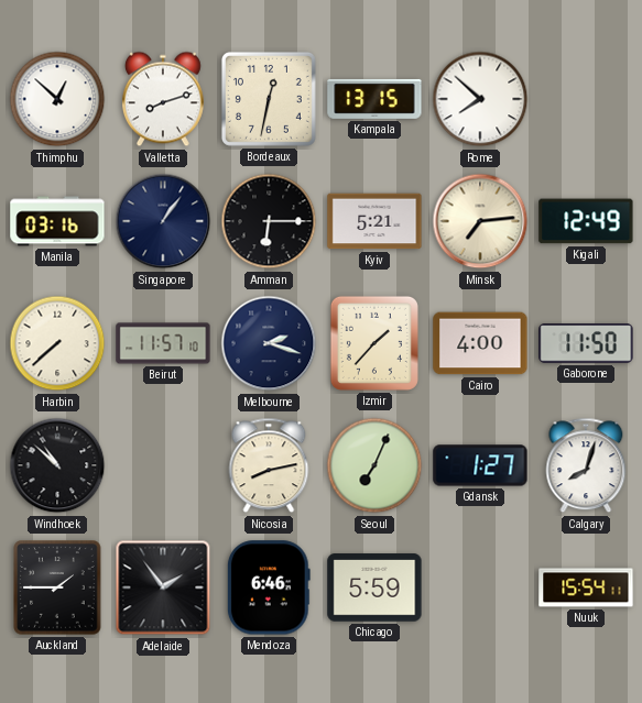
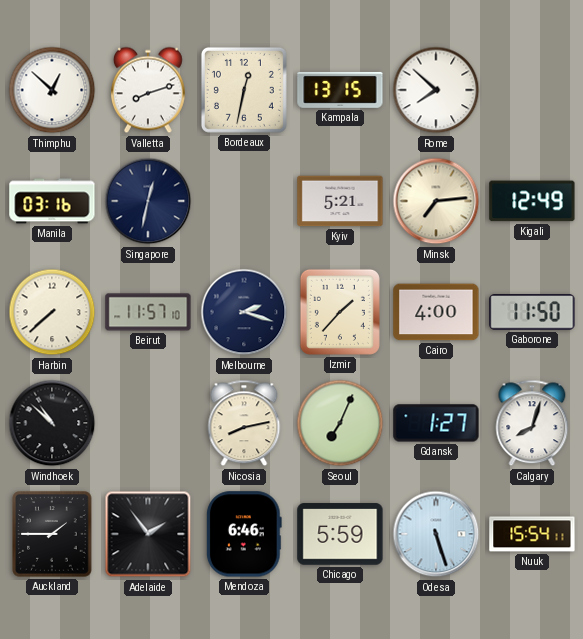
Singapore: 1:06 -> 12:32
Amman: 6:15 -> none
Odesa: none -> 5:27
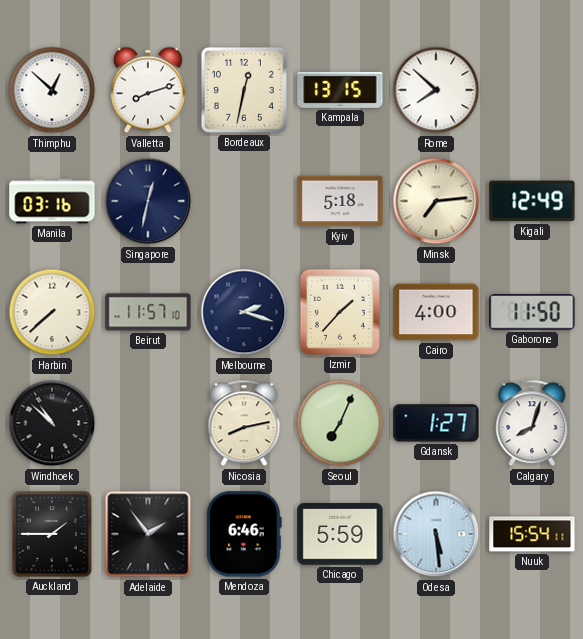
Kyiv: 5:21 -> 5:18
Odesa: 5:27 -> 5:29
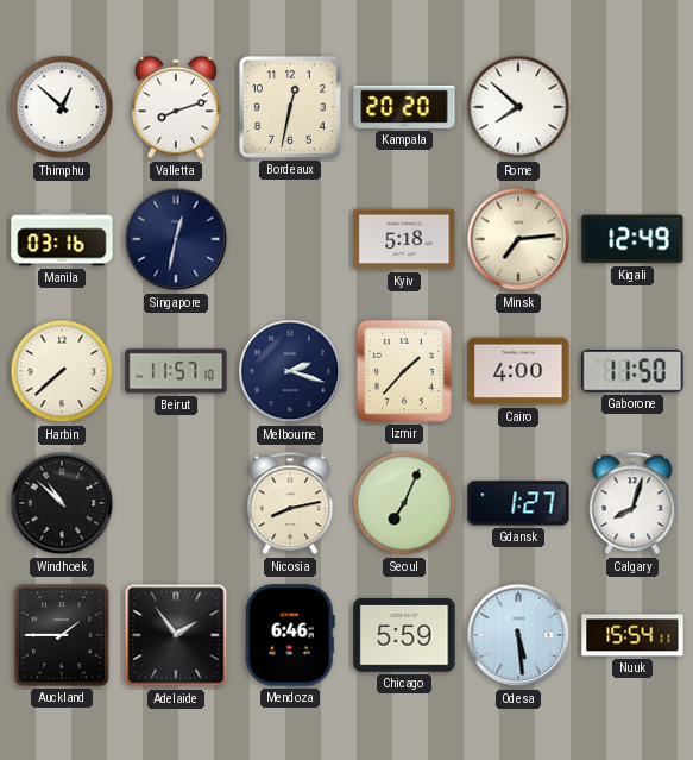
Kampala: 13:15 -> 20:20
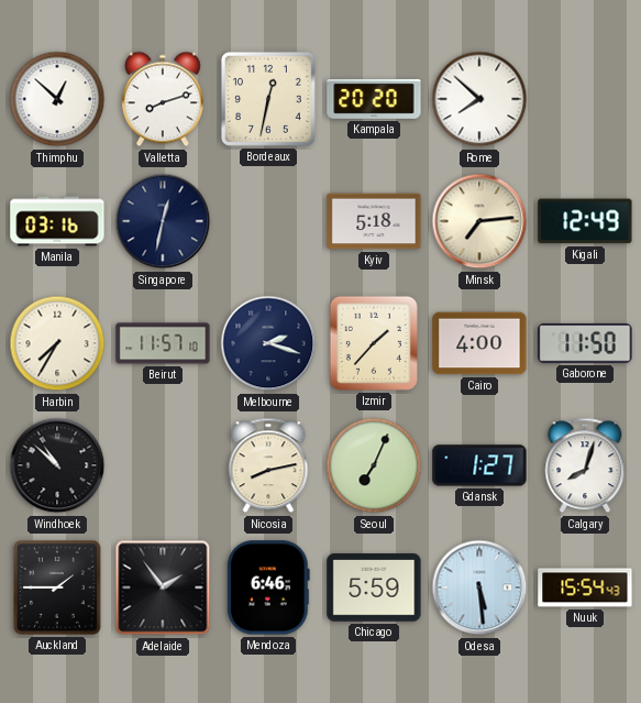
Harbin: 7:38 -> 7:35
Nuuk: 15:54:11 -> 15:54:43
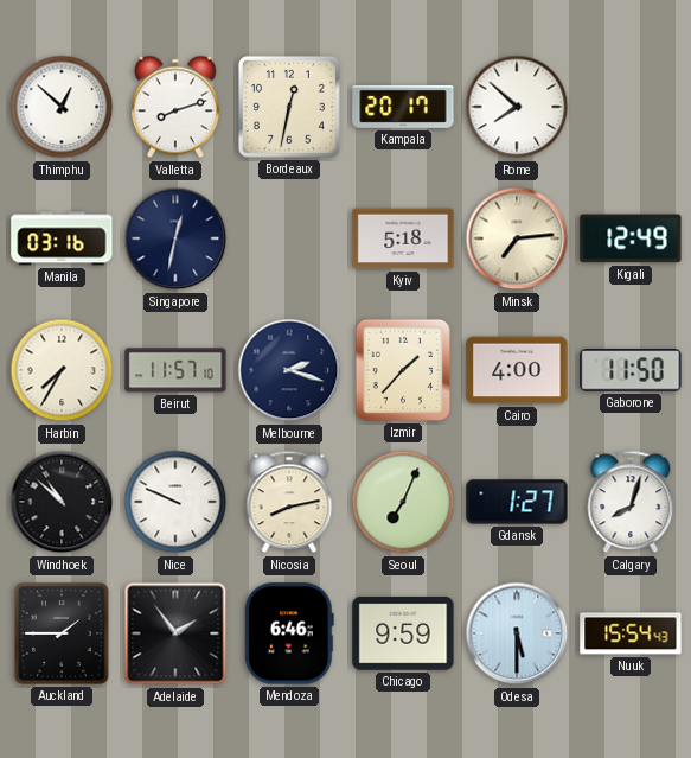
Kampala: 20:20 -> 20:17
Nice: none -> 9:49
Chicago: 5:59 -> 9:59
Odesa: 5:29 -> 5:30
